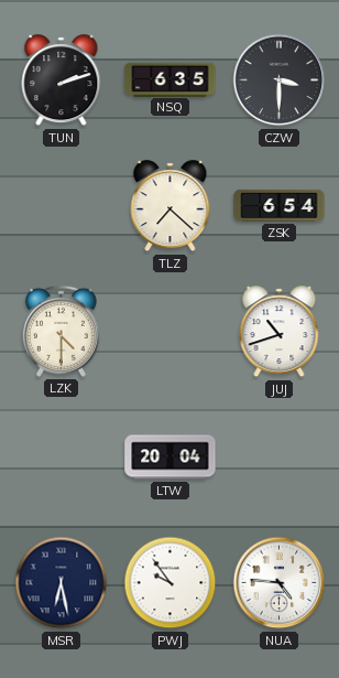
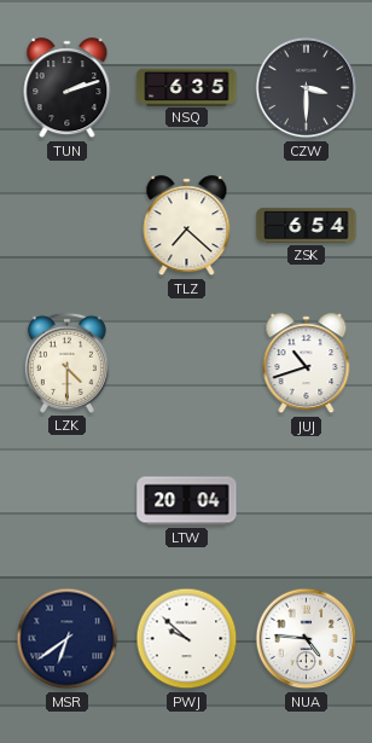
MSR: 6:28 -> 6:39
PWJ: 9:54 -> 9:52
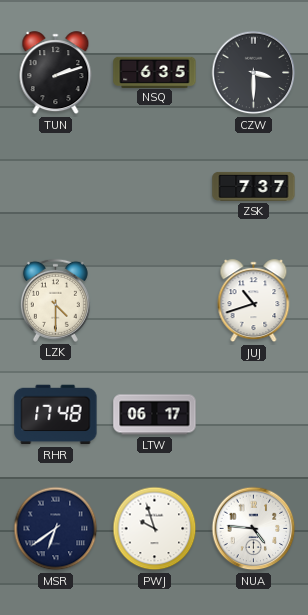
TLZ: 7:22 -> none
ZSK: 6:54 -> 7:37
RHR: none -> 17:48
LTW: 20:04 -> 06:17
PWJ: 9:52 -> 9:57
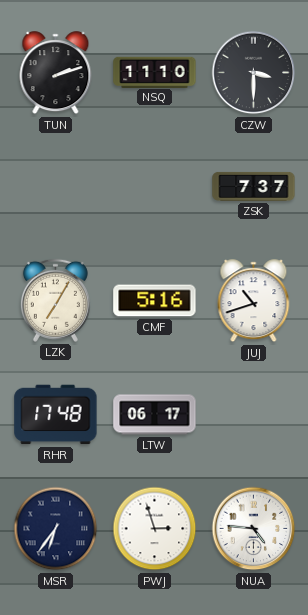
NSQ: 6:35 -> 11:10
LZK: 4:30 -> 7:05
CMF: none -> 5:16
MSR: 6:39 -> 6:36
PWJ: 9:57 -> 2:57
